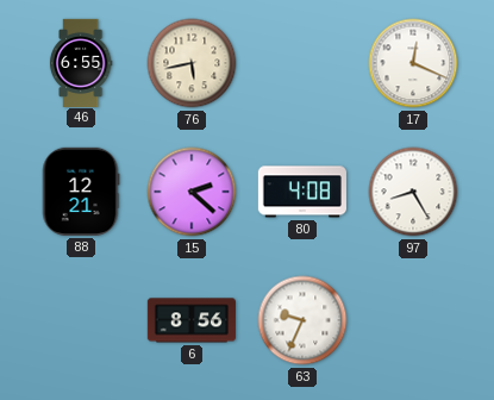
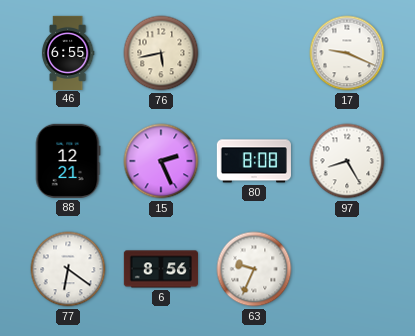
17: 12:19 -> 9:19
15: 2:22 -> 2:26
80: 4:08 -> 8:08
77: none -> 6:21
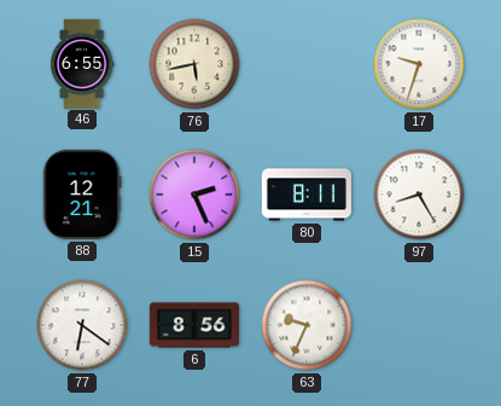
17: 9:19 -> 9:33
80: 8:08 -> 8:11
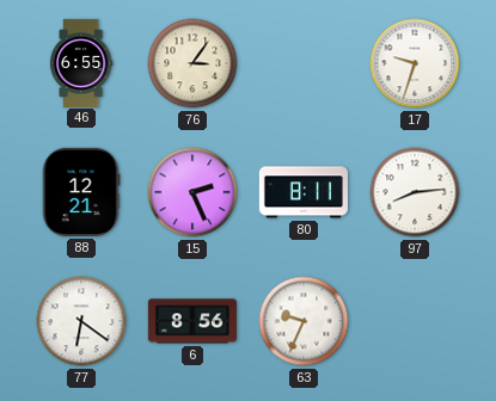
76: 5:43 -> 3:06
97: 8:25 -> 8:14
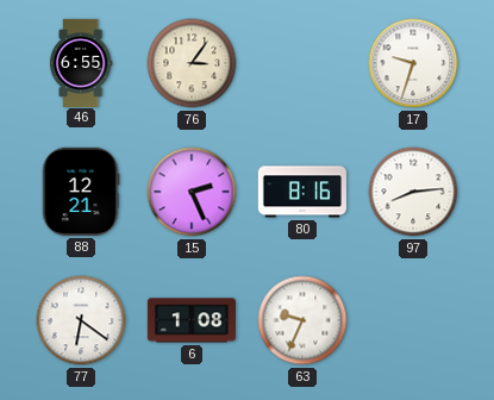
80: 8:11 -> 8:16
6: 8:56 -> 1:08
